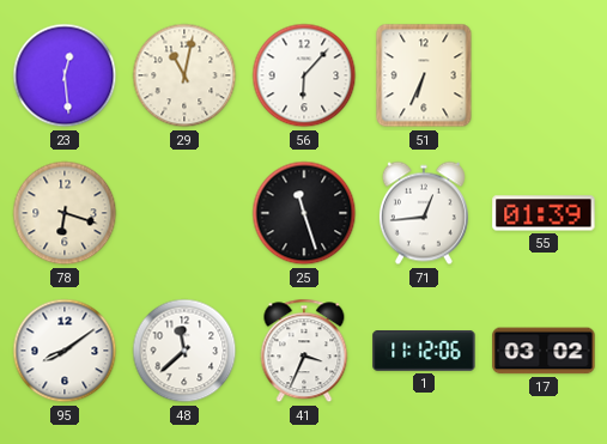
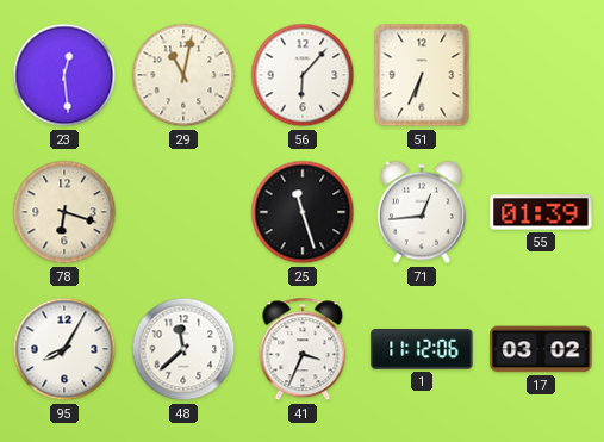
95: 8:09 -> 8:05
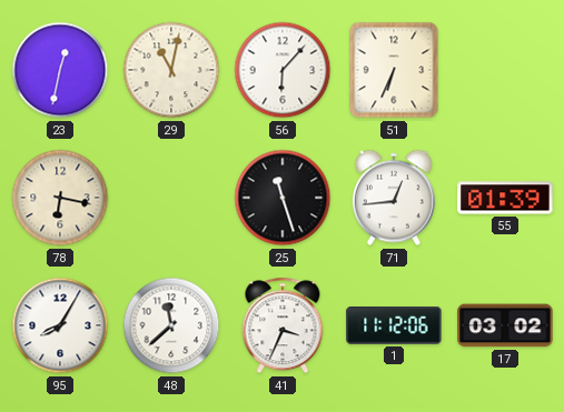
23: 12:29 -> 12:32
78: 6:18 -> 6:17
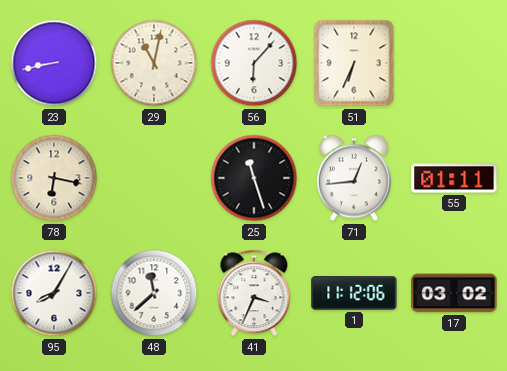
23: 12:32 -> 8:43
55: 01:39 -> 01:11
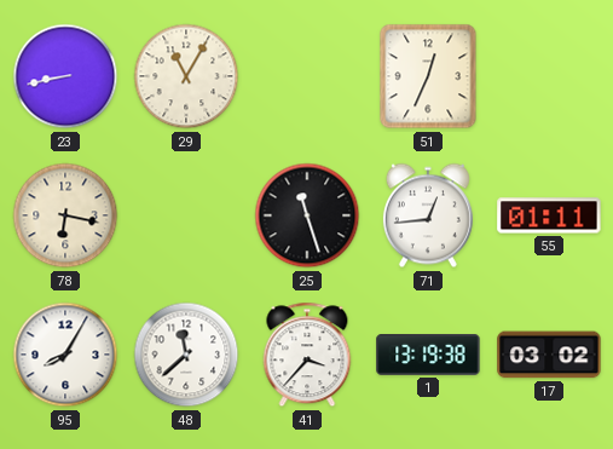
29: 11:02 -> 11:05
56: 6:07 -> none
51: 6:34 -> 12:34
41: 3:34 -> 3:37
1: 11:12 -> 13:19
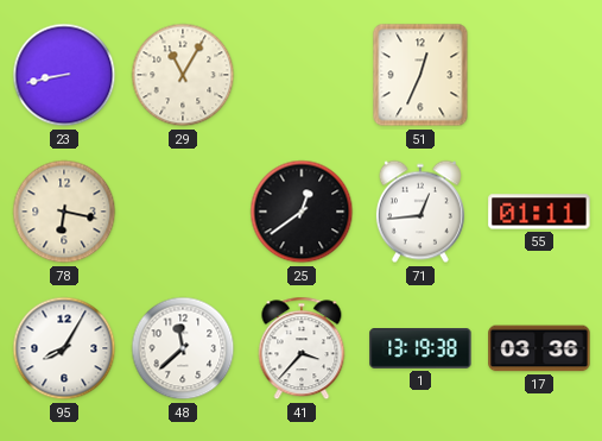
25: 11:27 -> 12:39
17: 03:02 -> 03:36
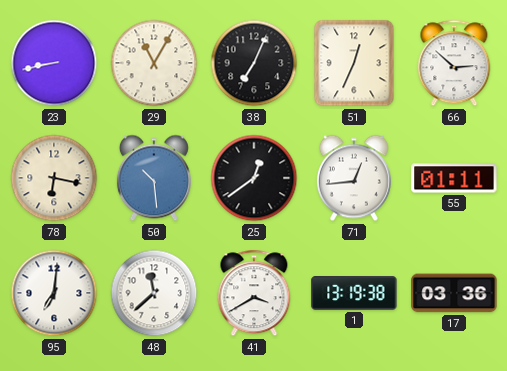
38: none -> 7:04
66: none -> 2:52
50: none -> 10:29
95: 8:05 -> 7:01
41: 3:37 -> 3:40
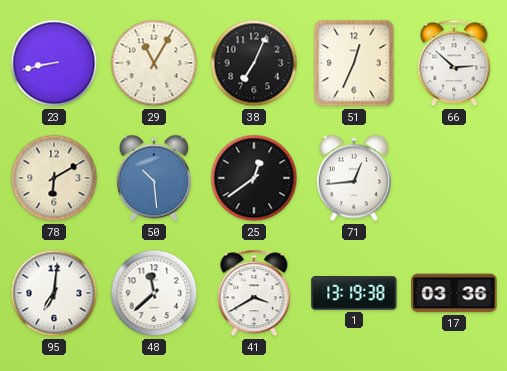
78: 6:17 -> 6:10
55: 01:11 -> none
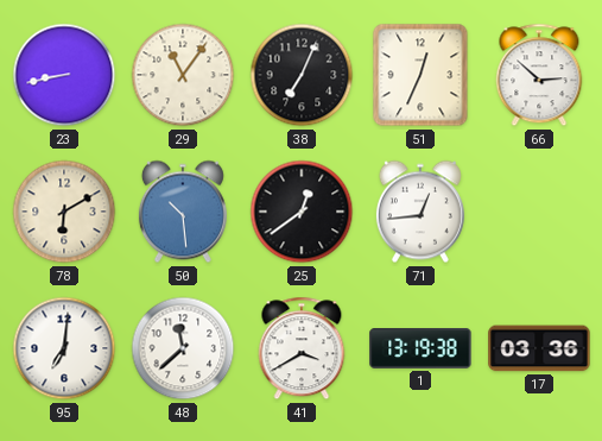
29: 11:05 -> 11:06
